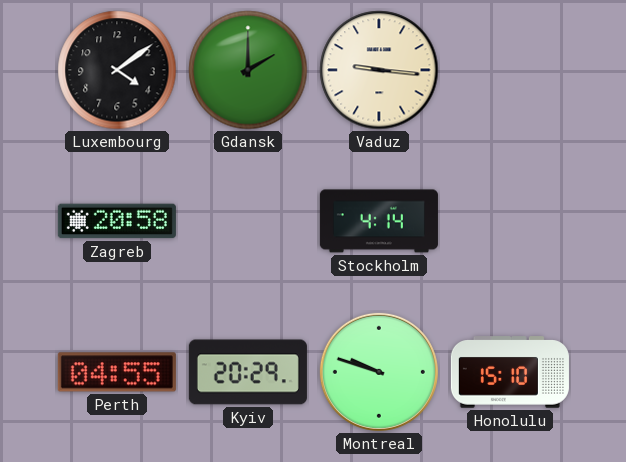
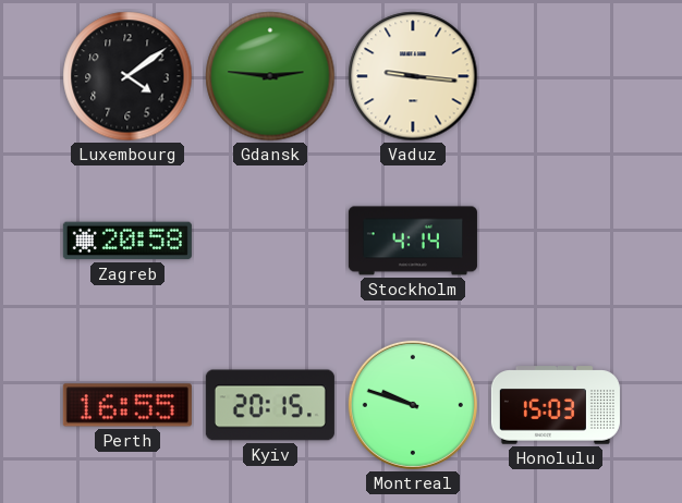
Gdansk: 2:00 -> 2:46
Perth: 04:55 -> 16:55
Kyiv: 20:29 -> 20:15
Honolulu: 15:10 -> 15:03
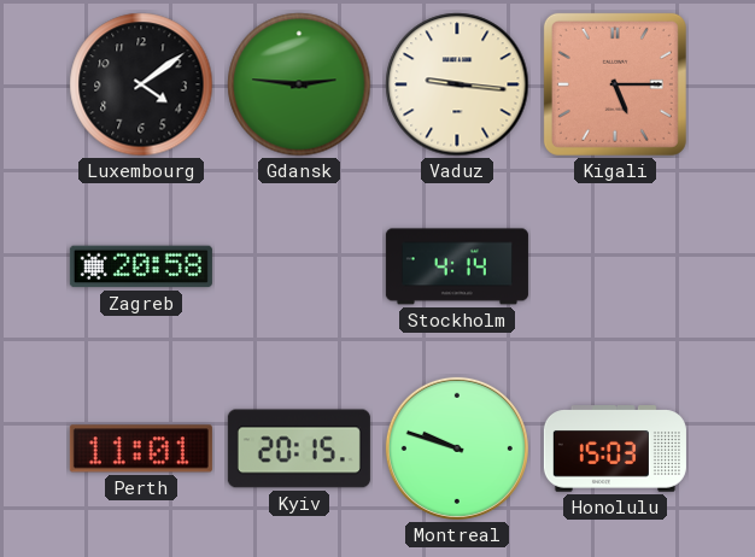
Kigali: none -> 5:15
Perth: 16:55 -> 11:01
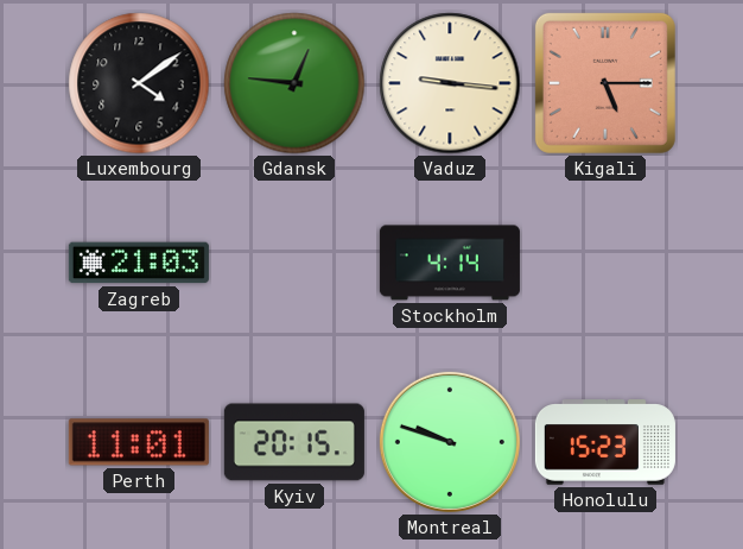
Gdansk: 2:46 -> 12:46
Zagreb: 20:58 -> 21:03
Honolulu: 15:03 -> 15:23
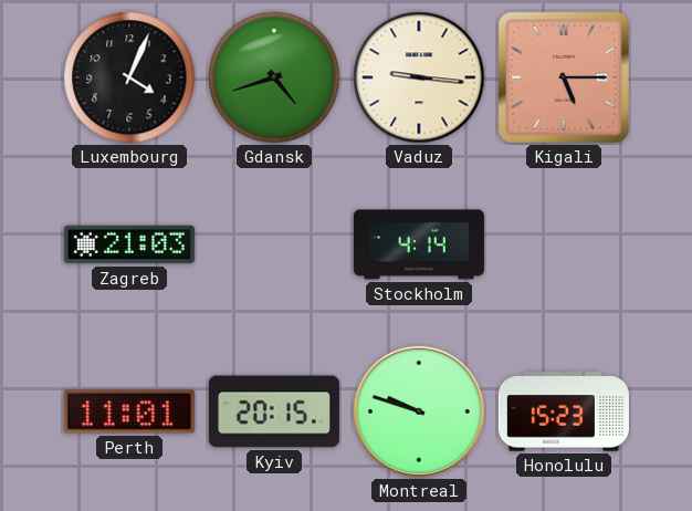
Luxembourg: 4:09 -> 4:04
Gdansk: 12:46 -> 4:42
